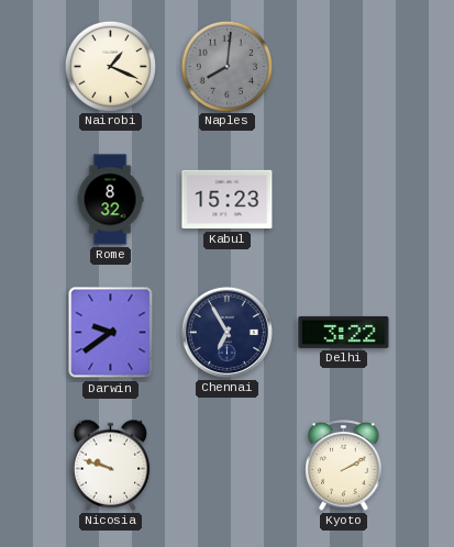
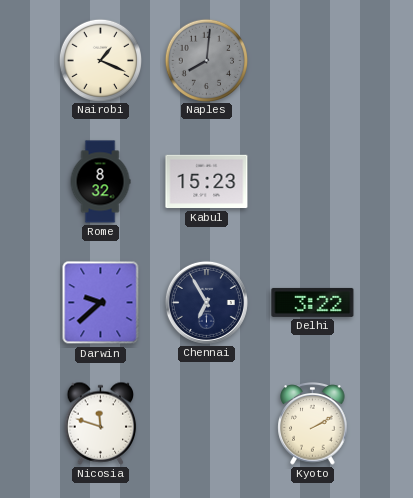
Darwin: 9:39 -> 9:38
Nicosia: 9:48 -> 11:48
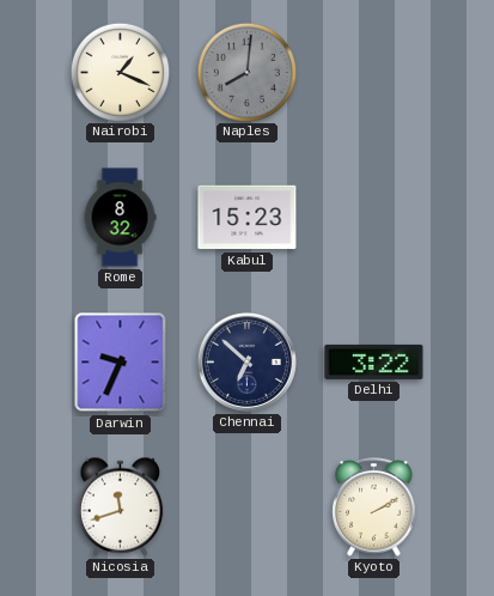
Darwin: 9:38 -> 9:34
Chennai: 6:55 -> 6:52
Nicosia: 11:48 -> 11:42
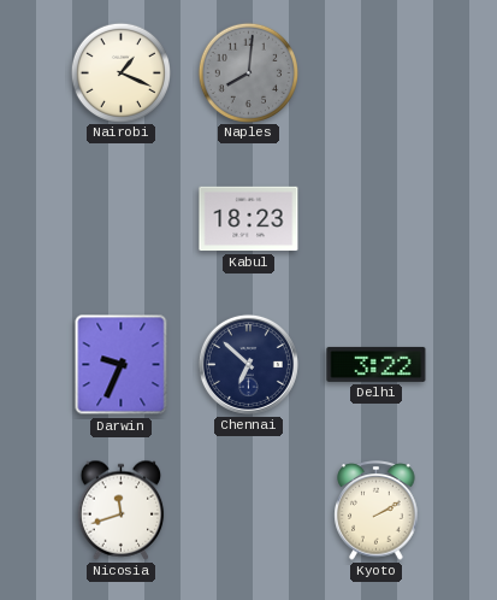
Rome: 8:32 -> none
Kabul: 15:23 -> 18:23
